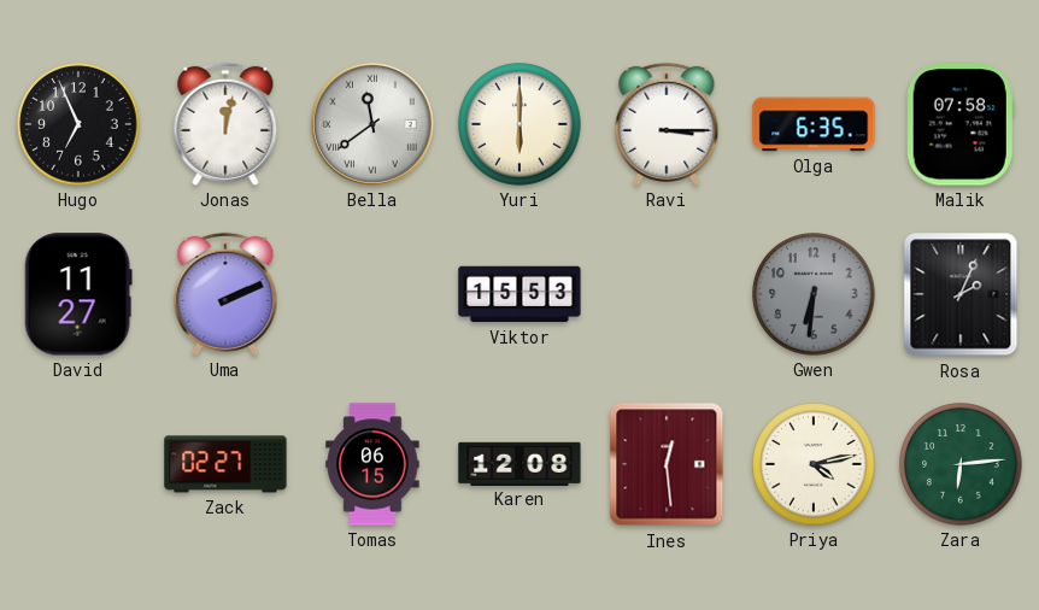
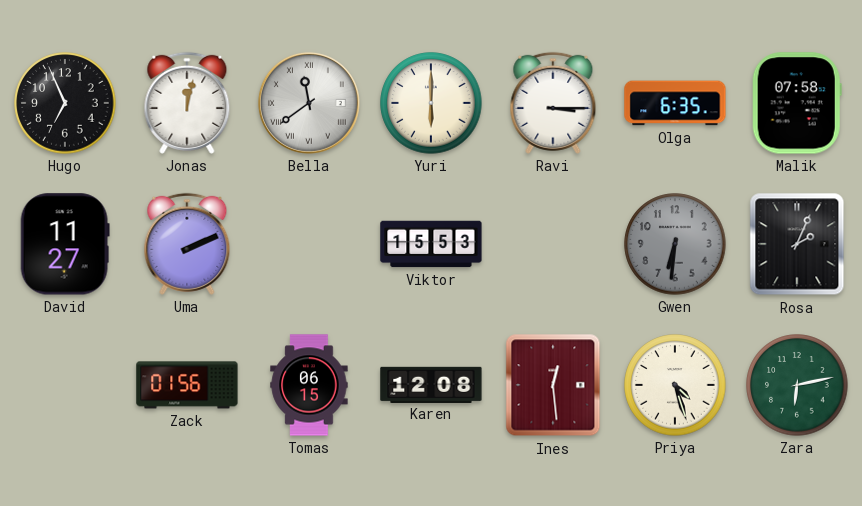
Zack: 02:27 -> 01:56
Priya: 4:13 -> 4:27
Zara: 6:14 -> 6:13
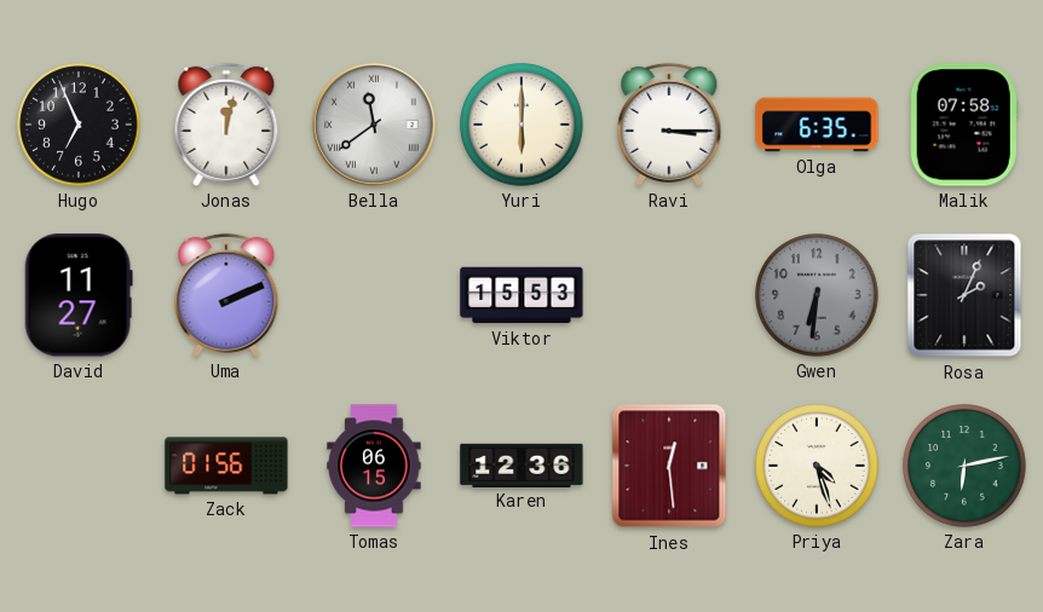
Karen: 12:08 -> 12:36
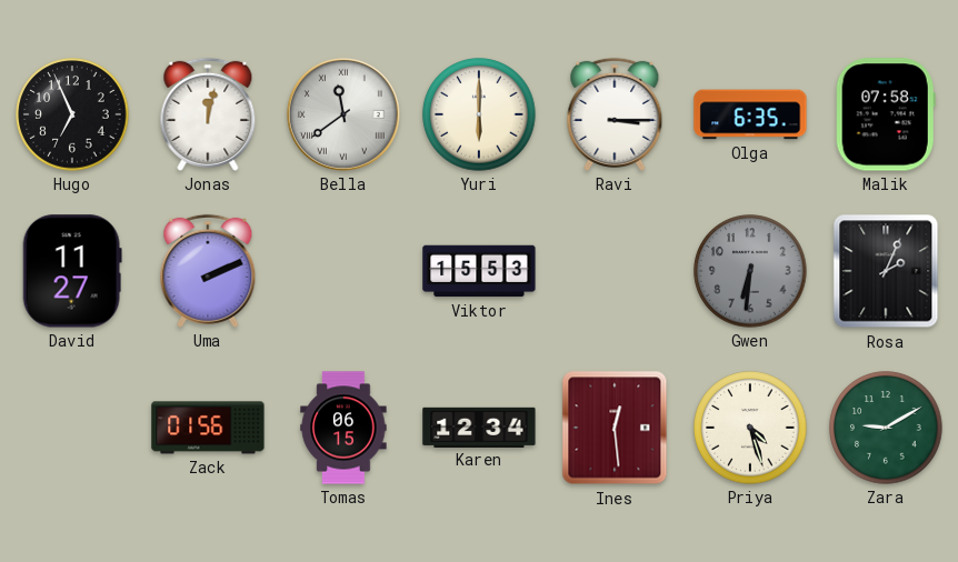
Karen: 12:36 -> 12:34
Zara: 6:13 -> 9:10
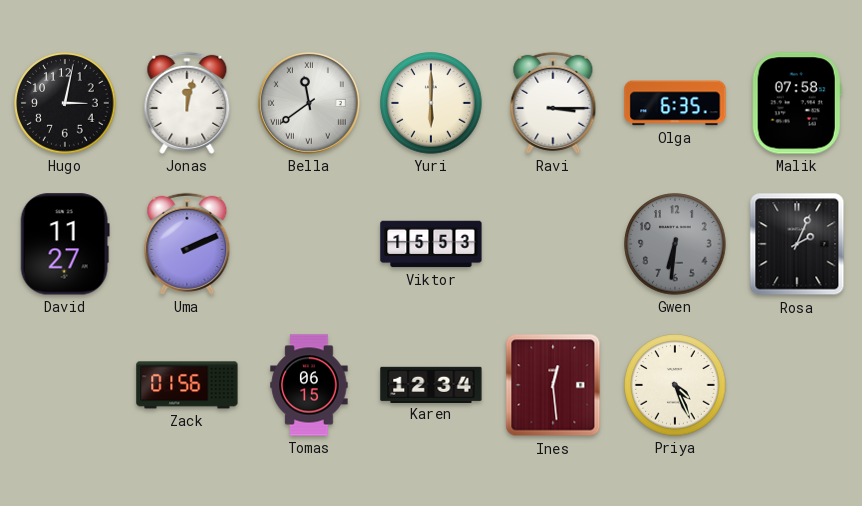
Hugo: 6:56 -> 3:02
Priya: 4:27 -> 4:26
Zara: 9:10 -> none
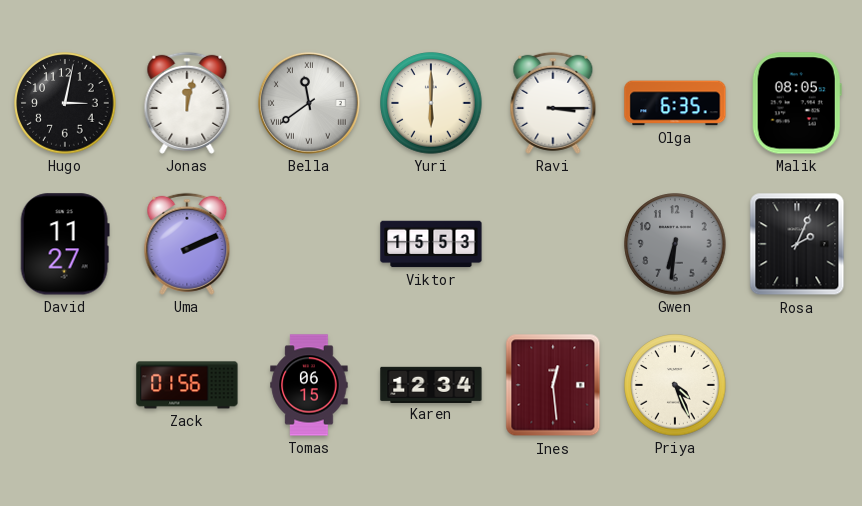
Malik: 07:58 -> 08:05
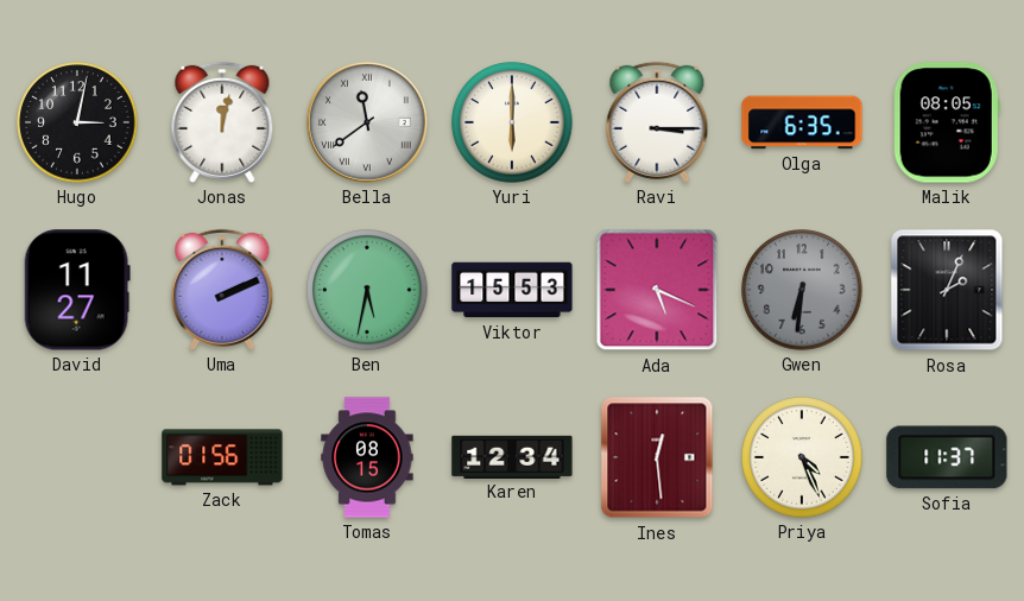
Ben: none -> 5:32
Ada: none -> 5:19
Tomas: 06:15 -> 08:15
Sofia: none -> 11:37
